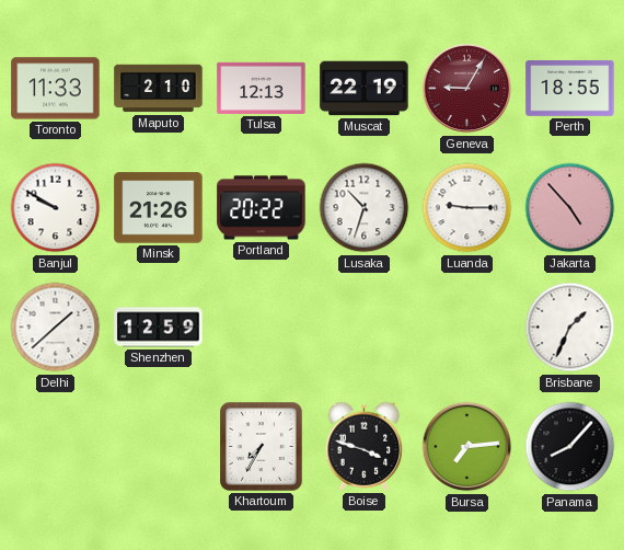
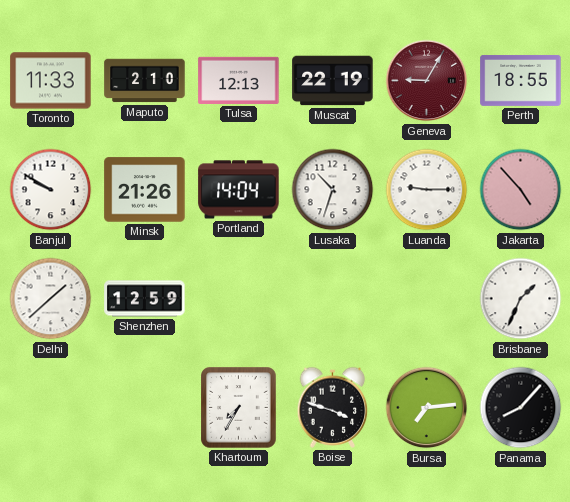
Portland: 20:22 -> 14:04
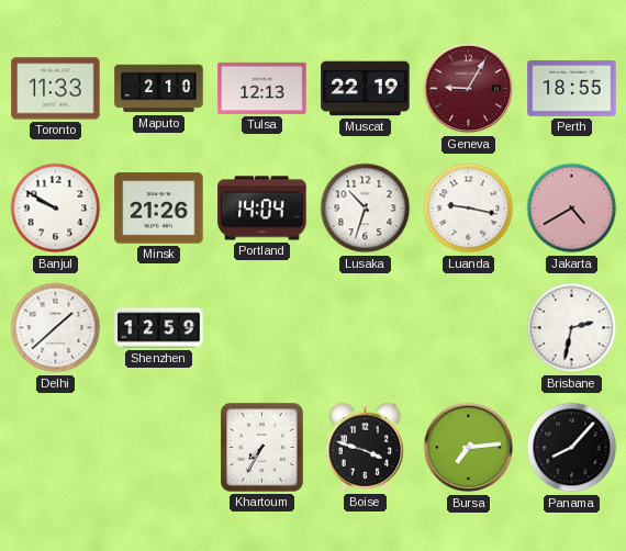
Luanda: 9:15 -> 9:17
Jakarta: 4:53 -> 4:40
Brisbane: 1:34 -> 2:32
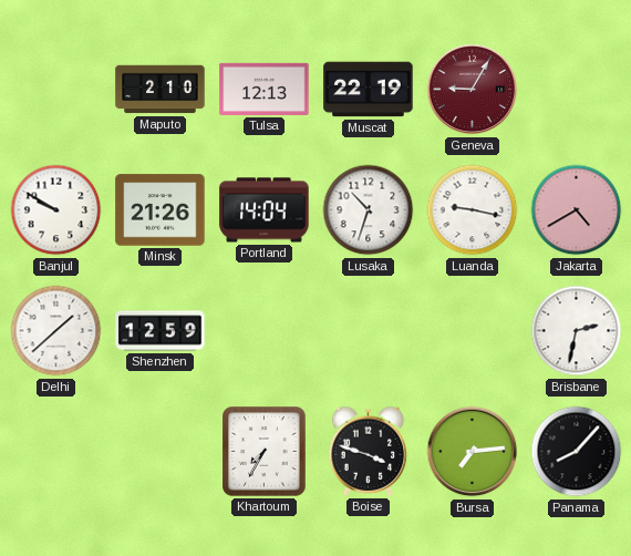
Toronto: 11:33 -> none
Perth: 18:55 -> none
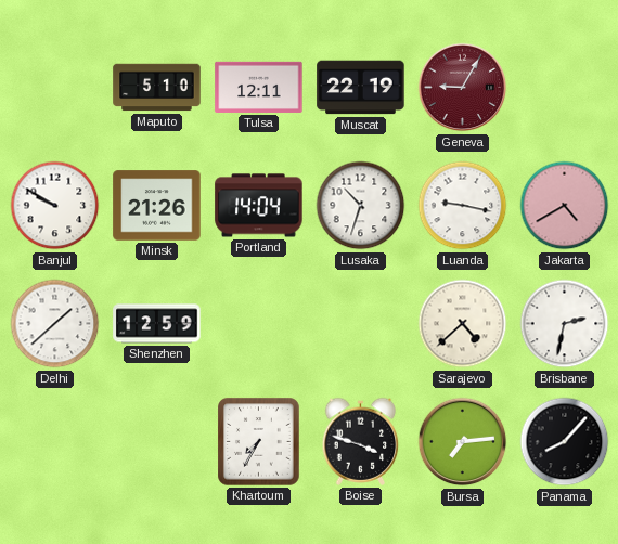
Maputo: 2:10 -> 5:10
Tulsa: 12:13 -> 12:11
Sarajevo: none -> 4:38
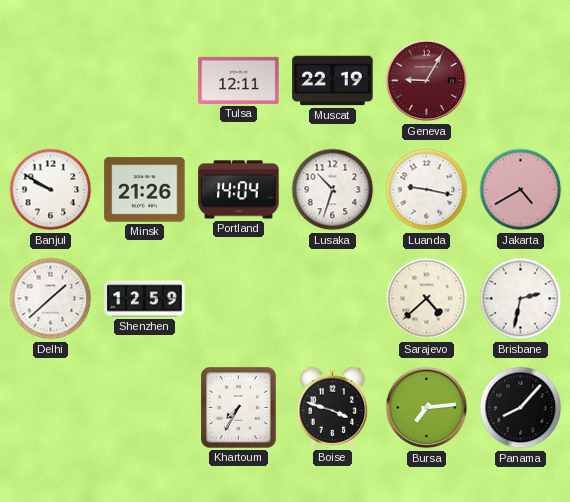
Maputo: 5:10 -> none
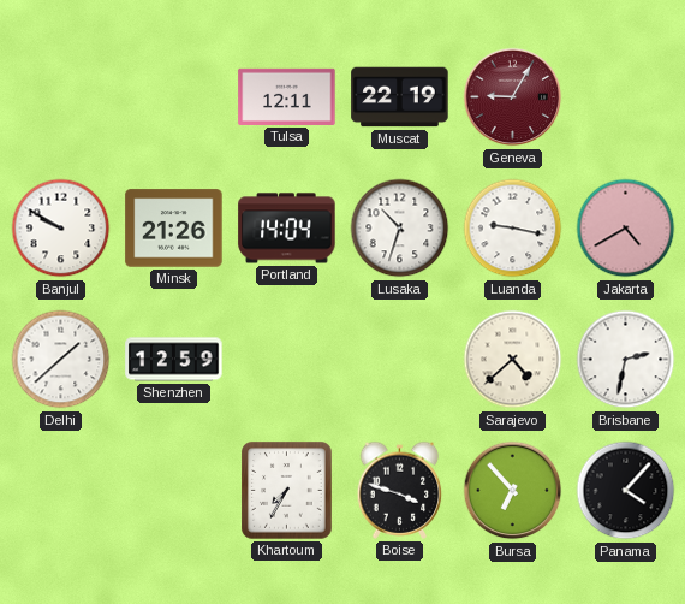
Bursa: 7:14 -> 6:53
Panama: 8:07 -> 4:07
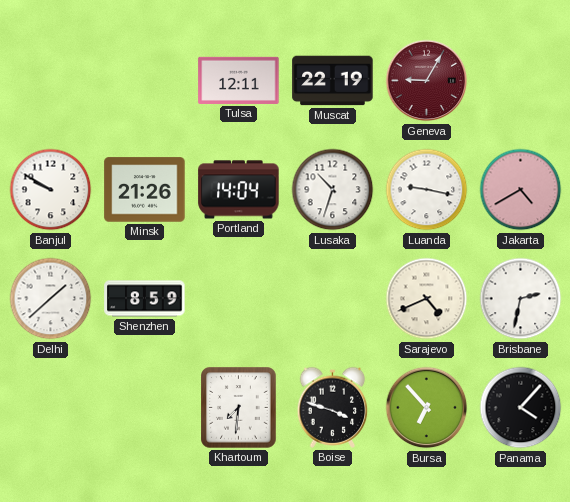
Shenzhen: 12:59 -> 8:59
Sarajevo: 4:38 -> 4:41
Khartoum: 7:35 -> 7:31
